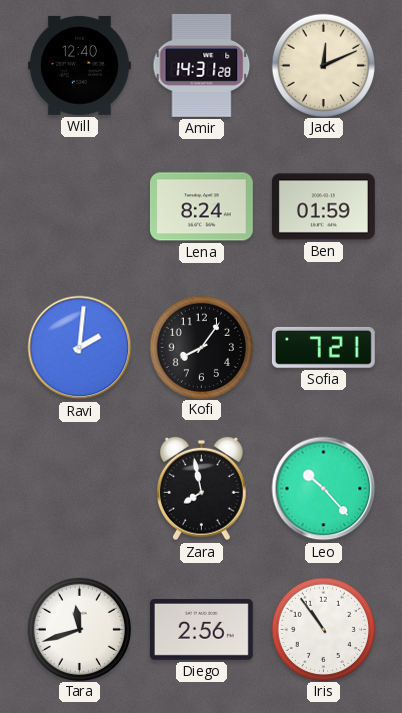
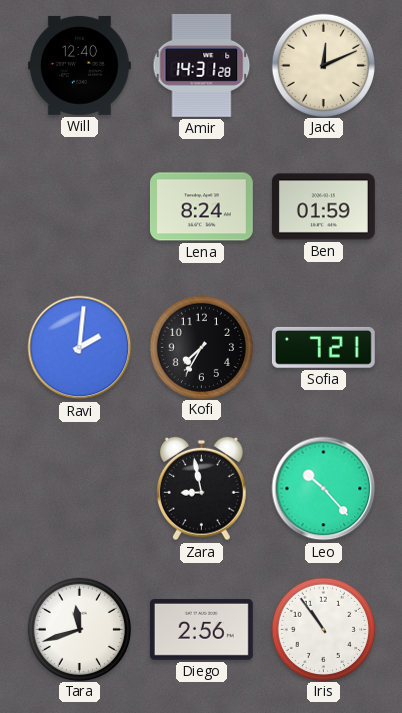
Kofi: 8:06 -> 7:35
Zara: 7:58 -> 8:58
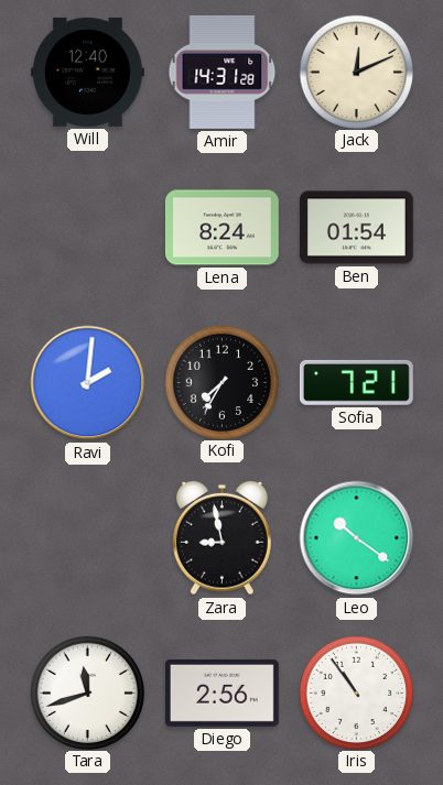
Ben: 01:59 -> 01:54
Leo: 10:23 -> 10:21
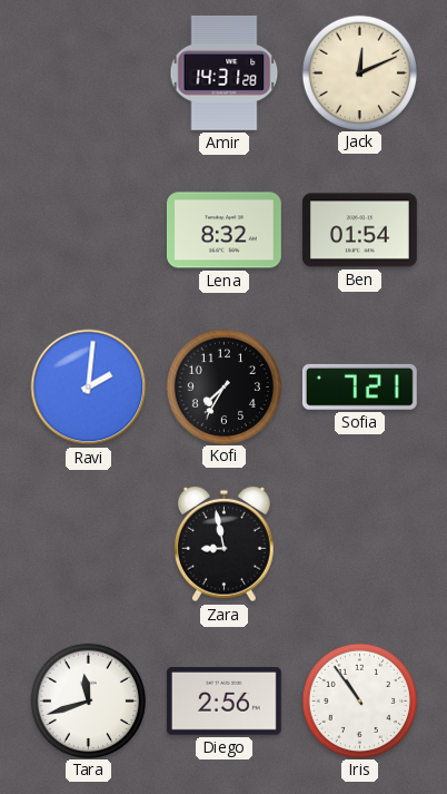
Will: 12:40 -> none
Lena: 8:24 -> 8:32
Leo: 10:21 -> none
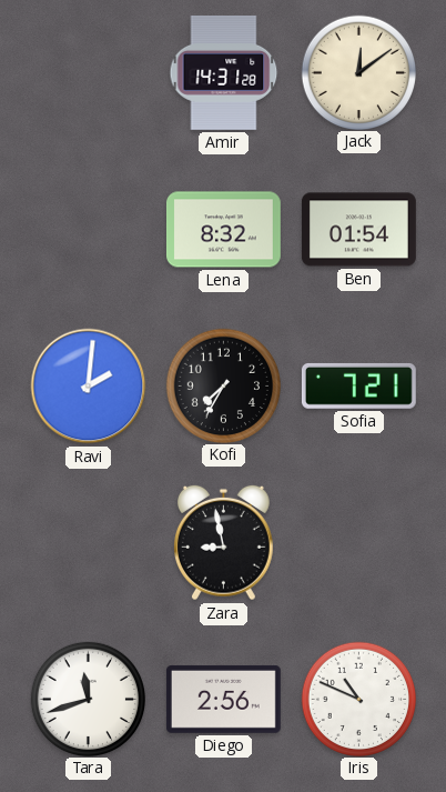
Jack: 12:11 -> 12:09
Iris: 10:54 -> 10:49
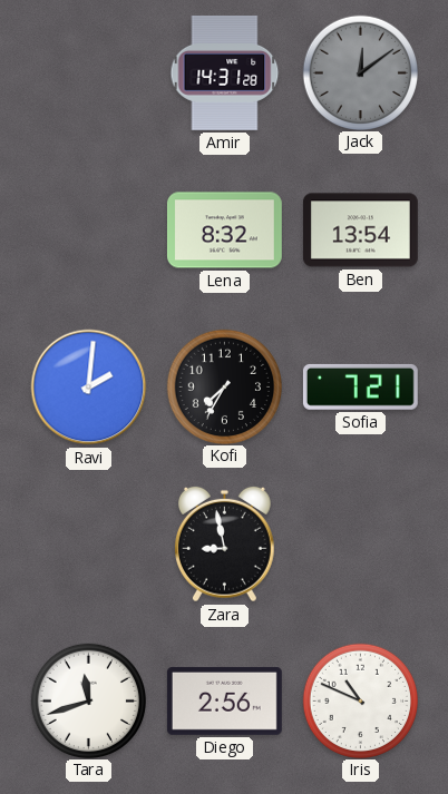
Jack dial: cream -> grey
Ben: 01:54 -> 13:54
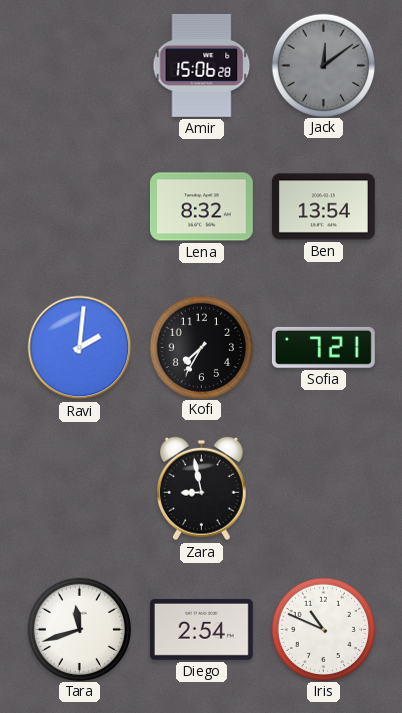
Amir: 14:31 -> 15:06
Diego: 2:56 -> 2:54
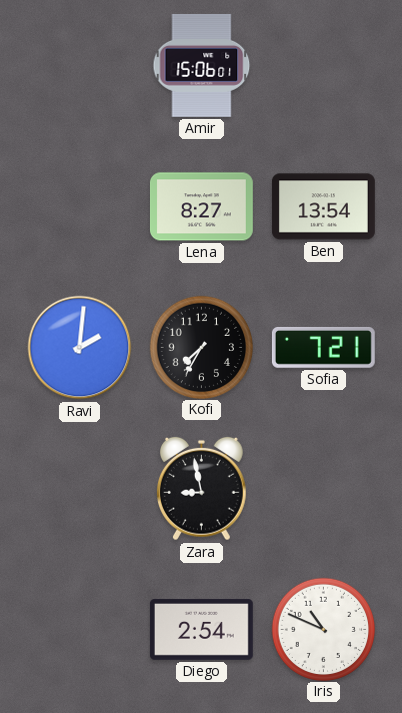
Amir: 15:06:28 -> 15:06:01
Jack: 12:09 -> none
Lena: 8:32 -> 8:27
Tara: 11:42 -> none
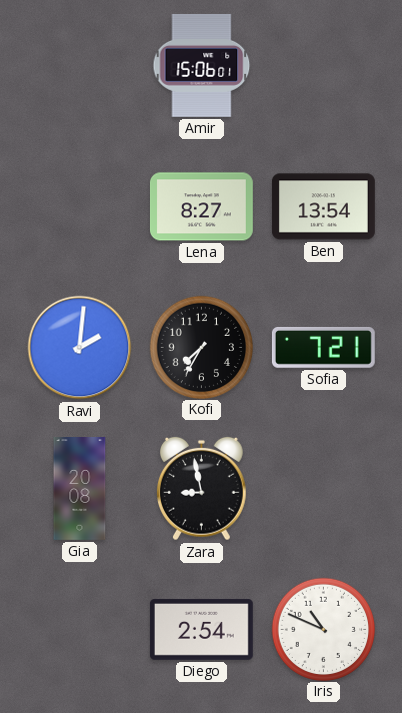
Gia: none -> 20:08
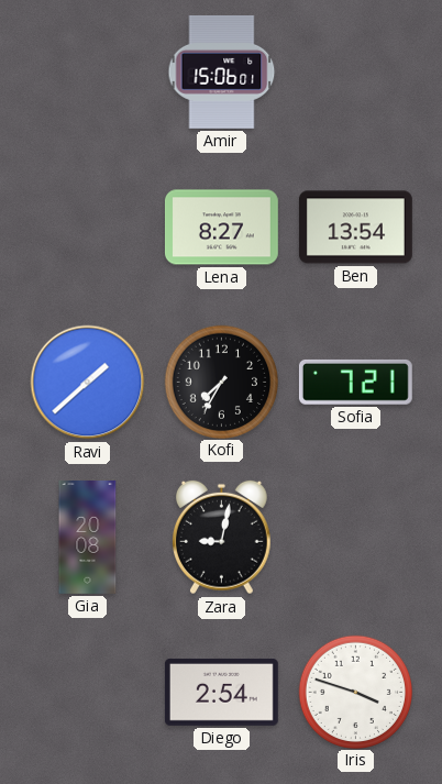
Ravi: 2:01 -> 1:38
Zara: 8:58 -> 9:02
Iris: 10:49 -> 3:48
